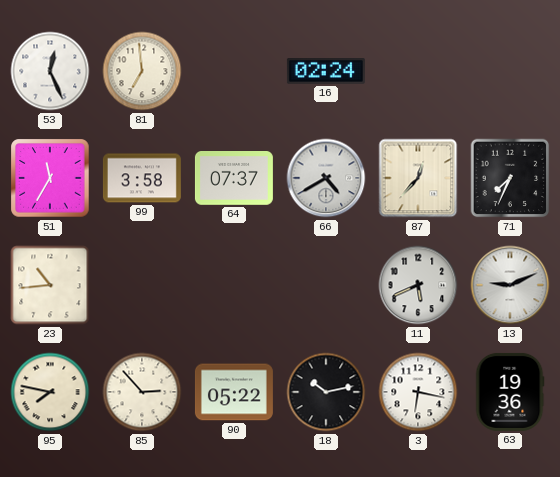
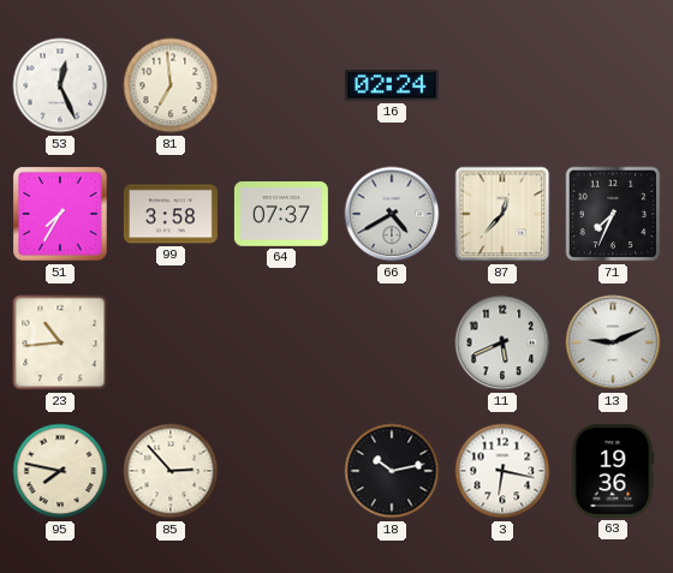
51: 11:35 -> 7:35
90: 05:22 -> none
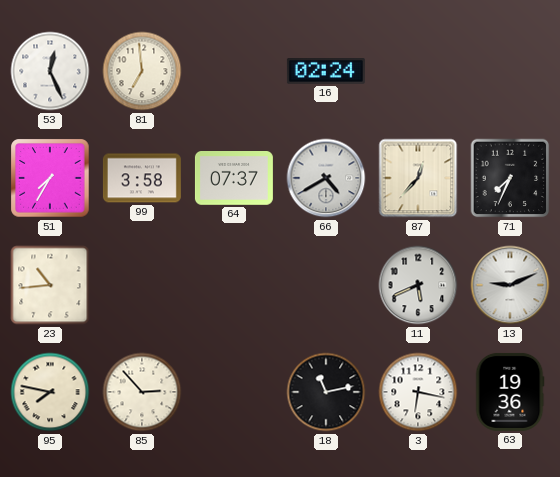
18: 10:13 -> 11:13
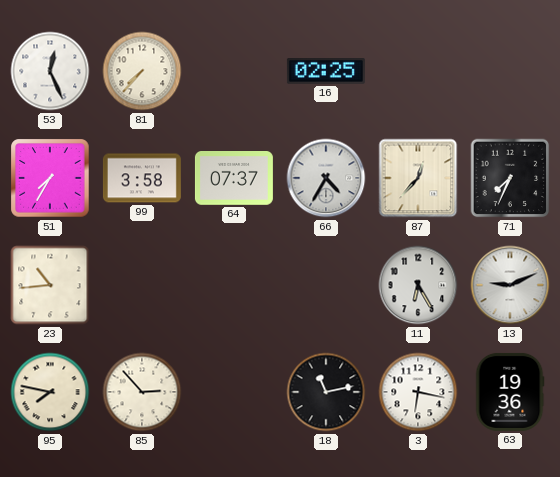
81: 6:59 -> 7:37
16: 02:24 -> 02:25
66: 4:40 -> 4:35
11: 5:41 -> 6:25
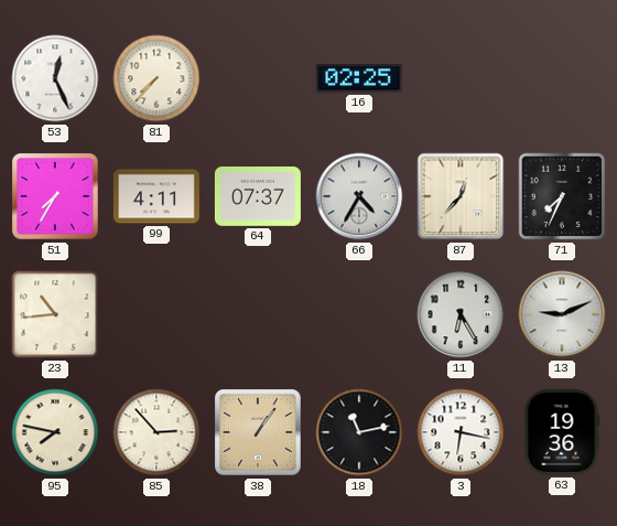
99: 3:58 -> 4:11
38: none -> 1:06
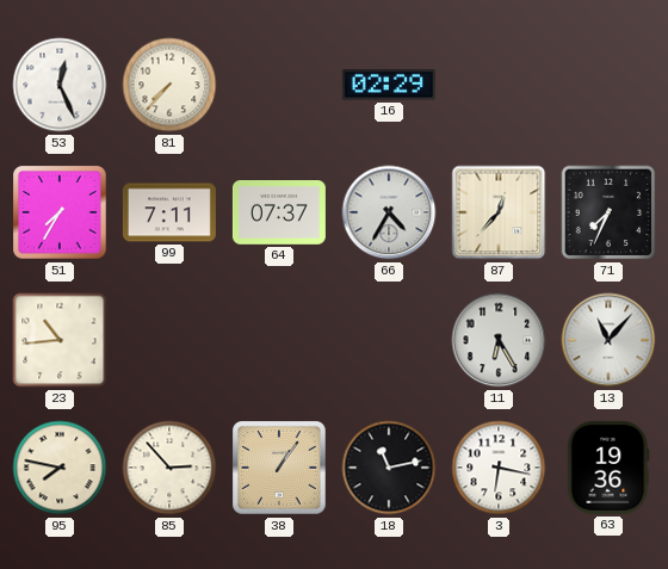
16: 02:25 -> 02:29
99: 4:11 -> 7:11
13: 9:11 -> 11:07
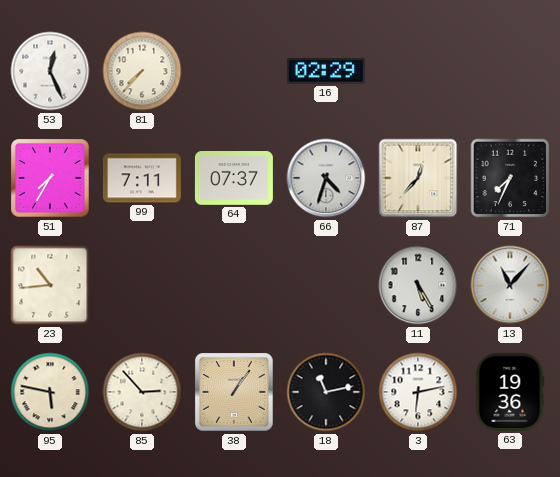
66: 4:35 -> 4:33
11: 6:25 -> 5:25
95: 7:47 -> 5:47
3: 6:17 -> 6:13
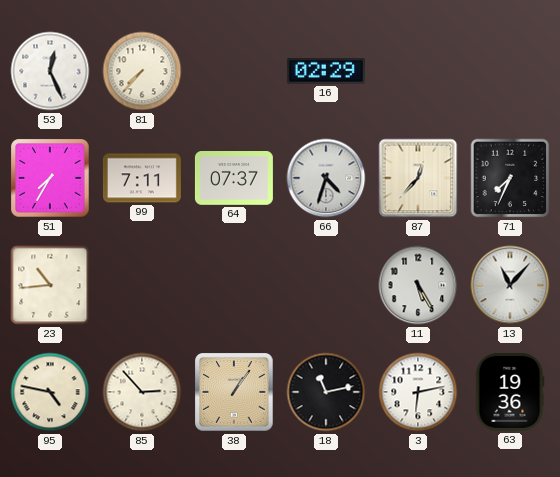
95: 5:47 -> 4:47
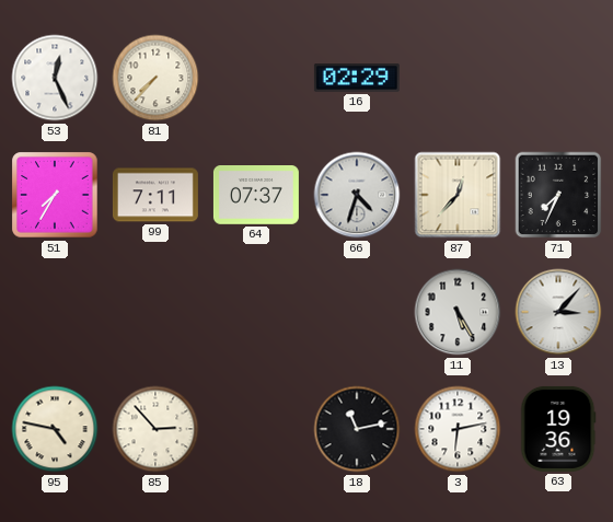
23: 10:44 -> none
13: 11:07 -> 3:07
38: 1:06 -> none
